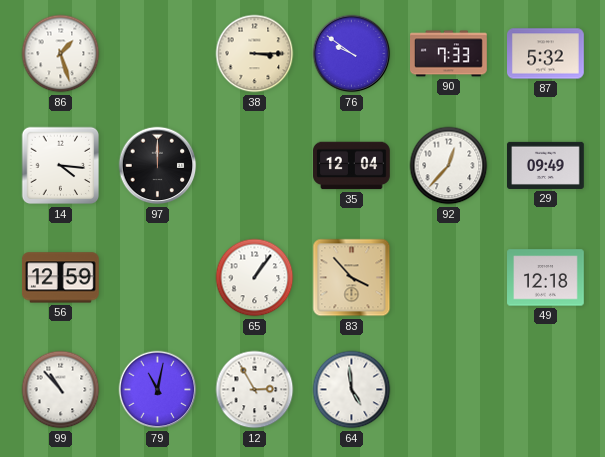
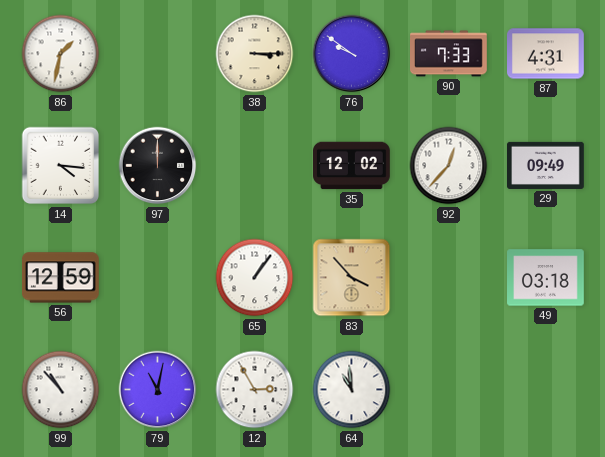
86: 1:27 -> 1:32
87: 5:32 -> 4:31
35: 12:04 -> 12:02
49: 12:18 -> 03:18
64: 4:59 -> 10:59
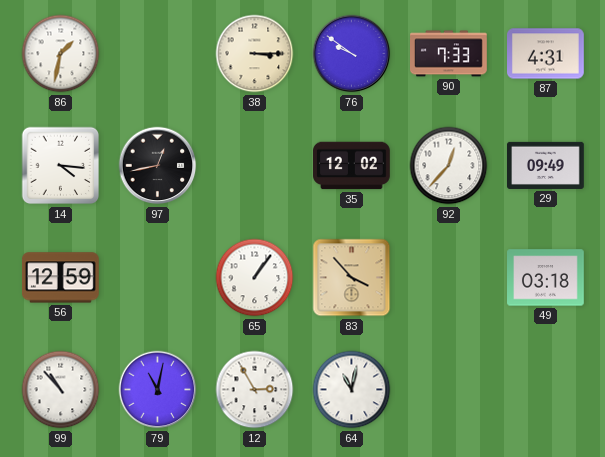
97: 12:00 -> 12:43
64: 10:59 -> 11:02
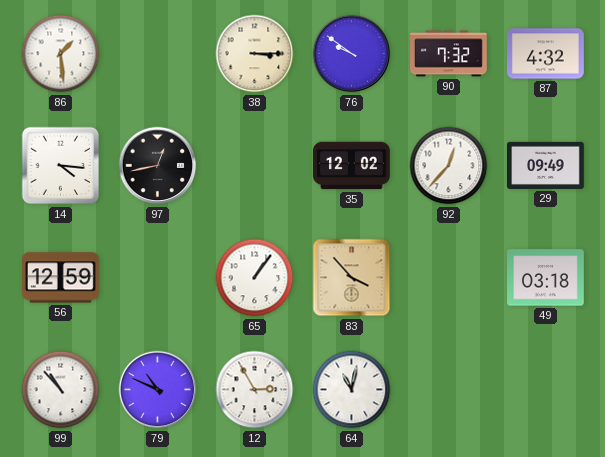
86: 1:32 -> 1:29
90: 7:33 -> 7:32
87: 4:31 -> 4:32
79: 11:02 -> 10:49
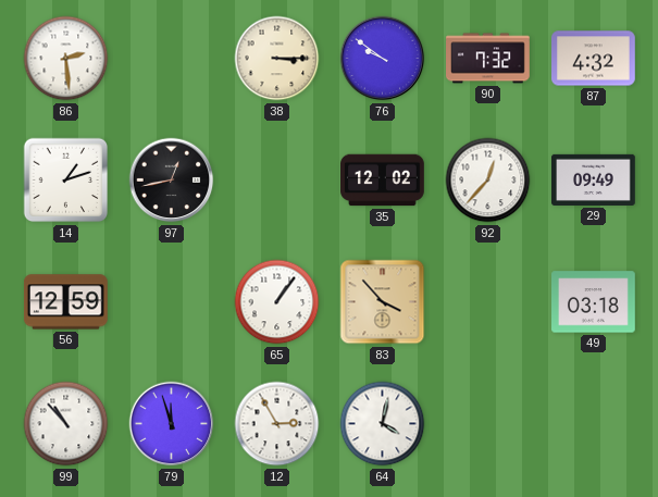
86: 1:29 -> 2:29
14: 4:16 -> 1:12
79: 10:49 -> 11:57
64: 11:02 -> 4:02
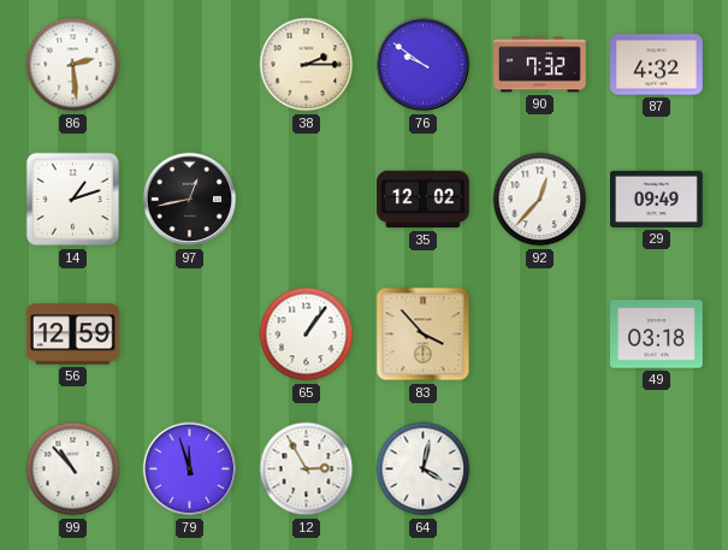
38: 3:15 -> 2:15
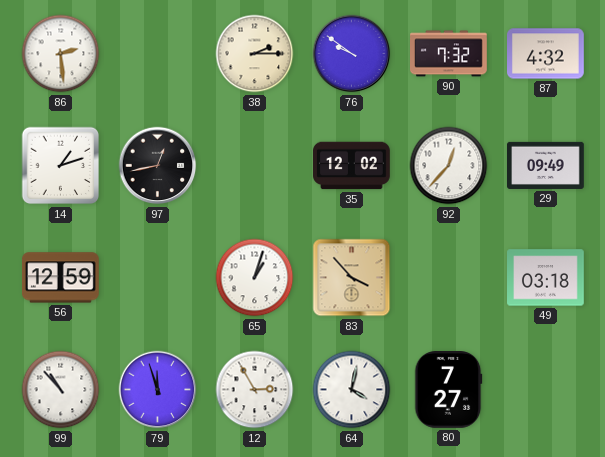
65: 1:06 -> 1:03
80: none -> 7:27
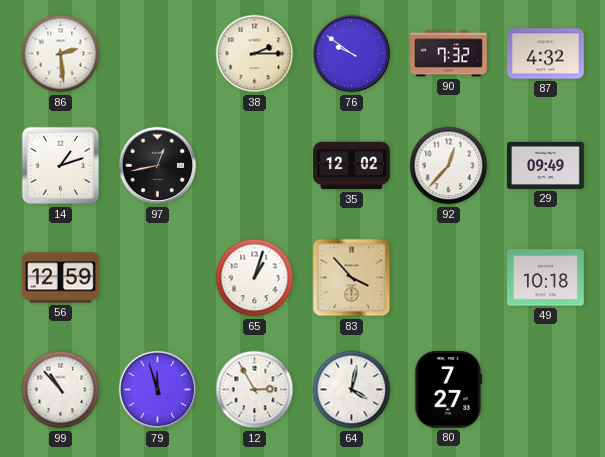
49: 03:18 -> 10:18
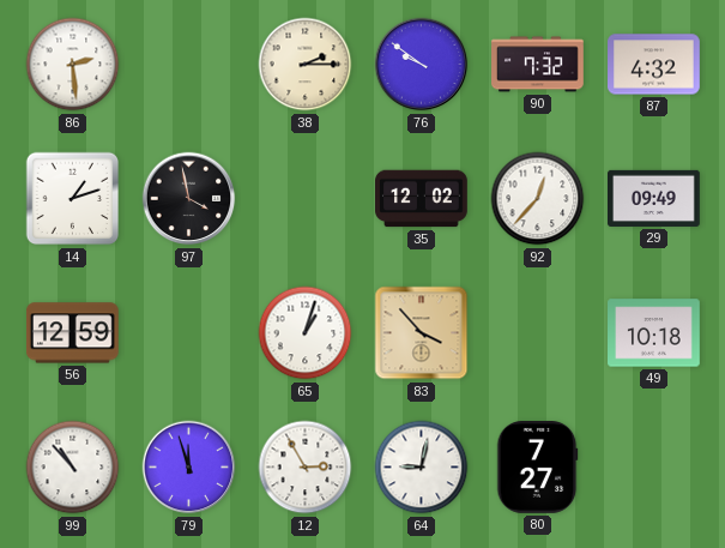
97: 12:43 -> 3:58
64: 4:02 -> 9:02
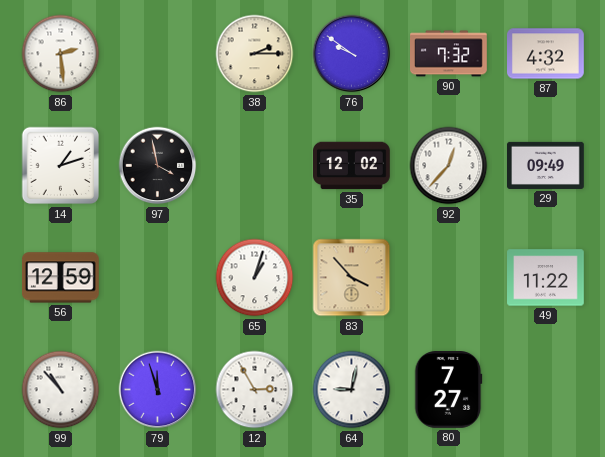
49: 10:18 -> 11:22
